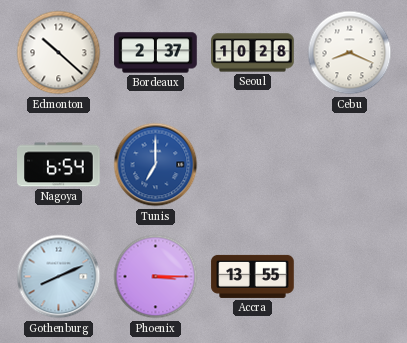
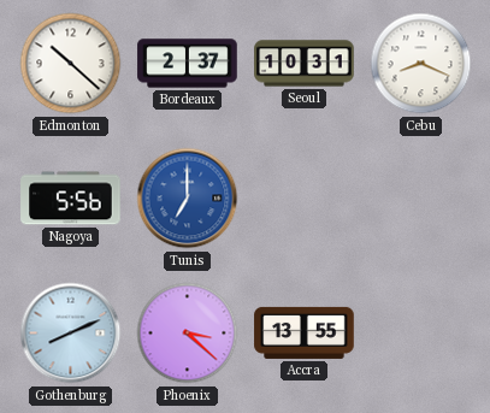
Seoul: 10:28 -> 10:31
Nagoya: 6:54 -> 5:56
Phoenix: 3:15 -> 3:22
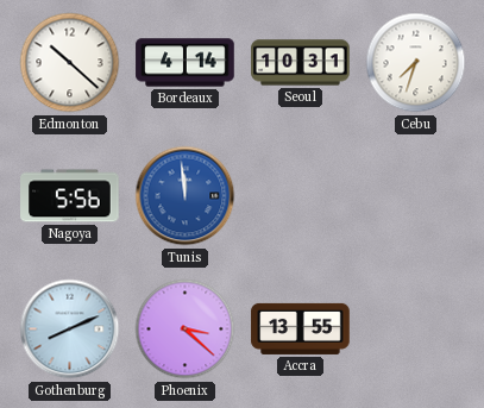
Bordeaux: 2:37 -> 4:14
Cebu: 8:19 -> 7:33
Tunis: 7:00 -> 11:59
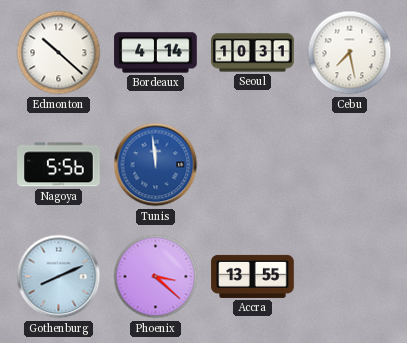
Cebu: 7:33 -> 7:28
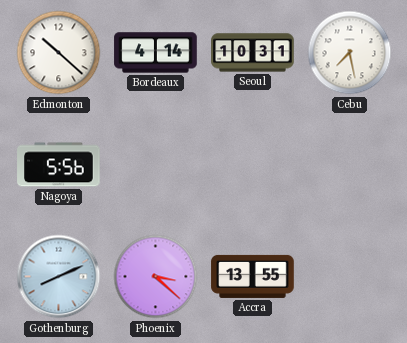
Tunis: 11:59 -> none
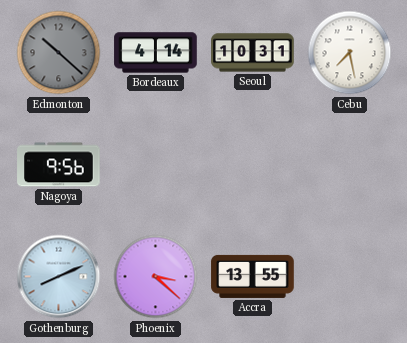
Edmonton dial: white -> grey
Nagoya: 5:56 -> 9:56
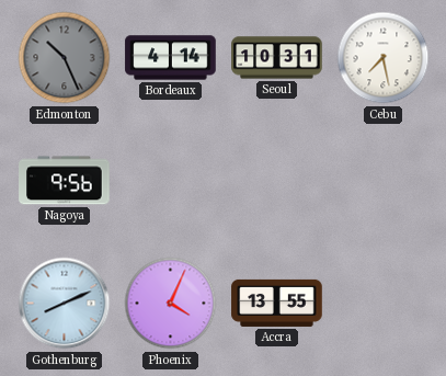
Edmonton: 10:22 -> 10:26
Phoenix: 3:22 -> 4:04
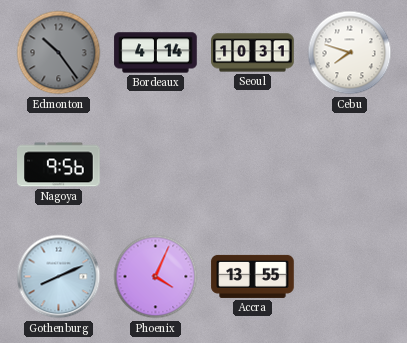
Edmonton: 10:26 -> 10:24
Cebu: 7:28 -> 7:48
